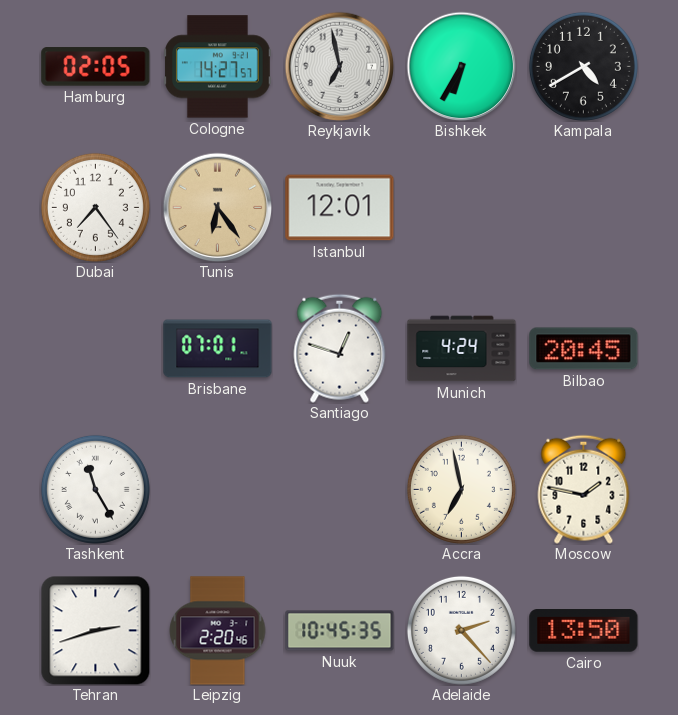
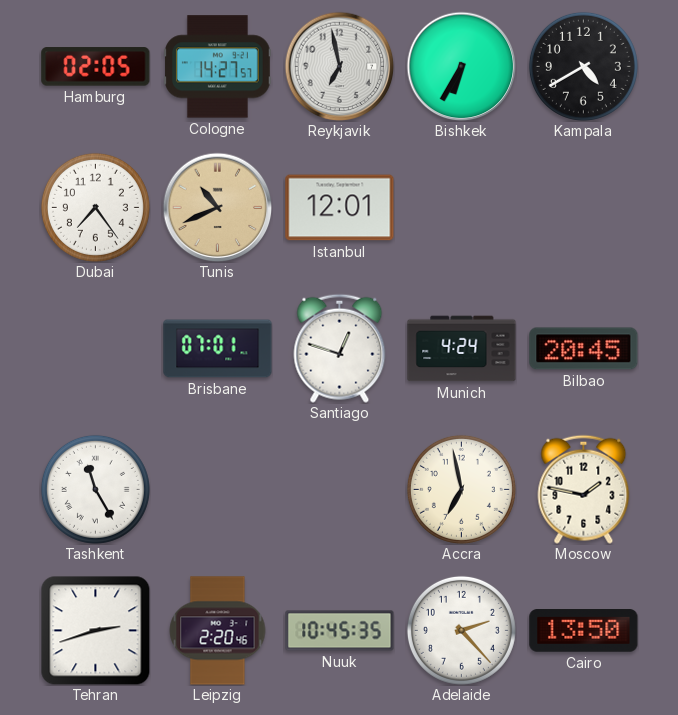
Tunis: 6:24 -> 10:41
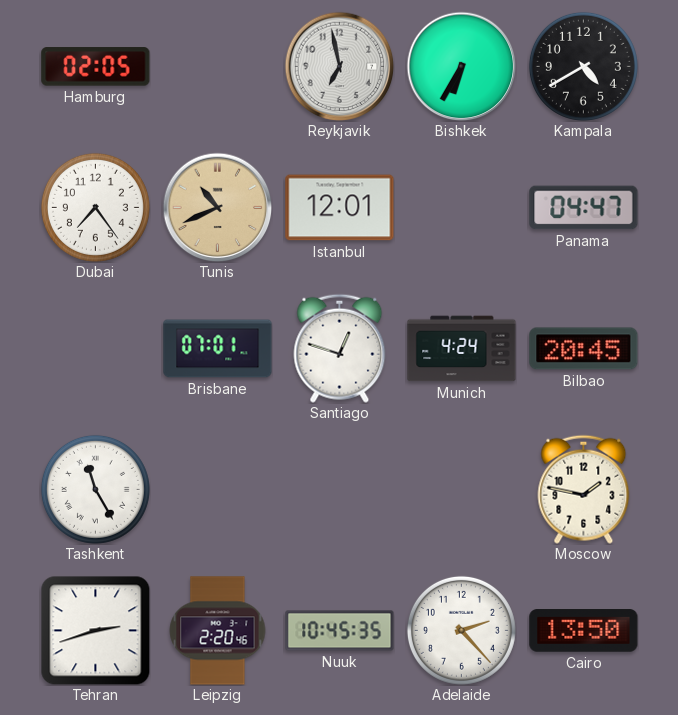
Cologne: 14:27 -> none
Panama: none -> 04:47
Accra: 6:58 -> none
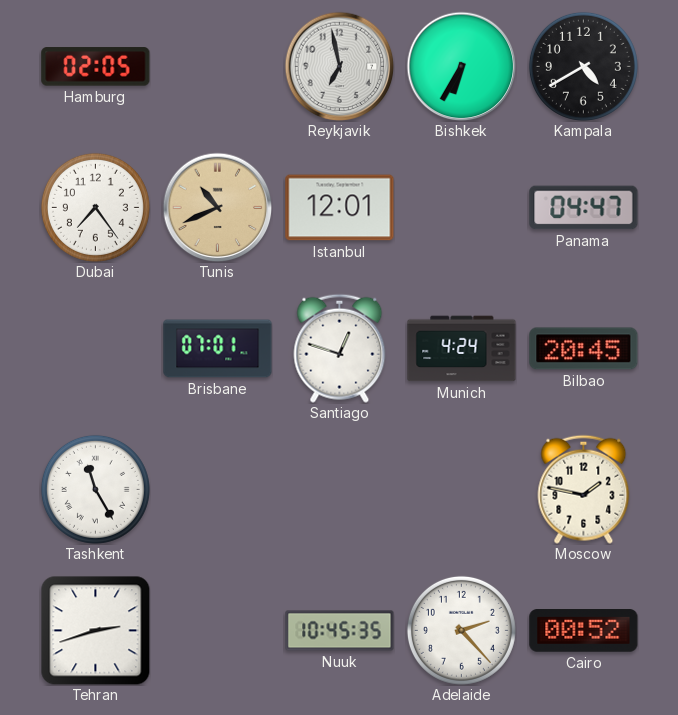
Leipzig: 2:20 -> none
Cairo: 13:50 -> 00:52
